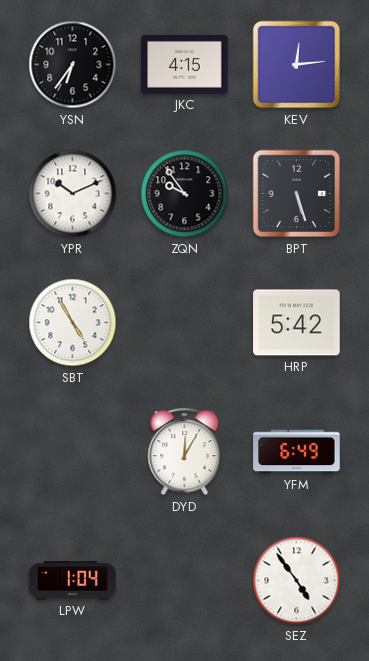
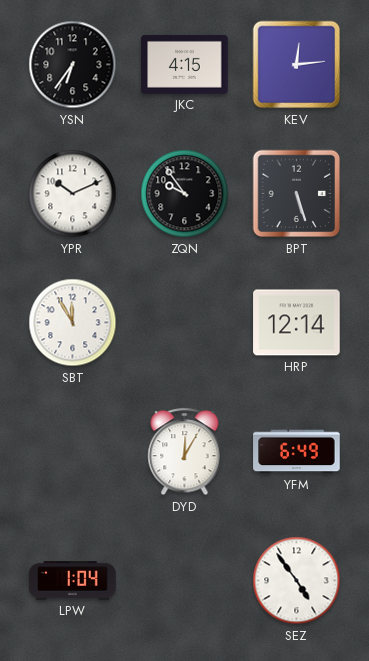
SBT: 4:55 -> 11:55
HRP: 5:42 -> 12:14
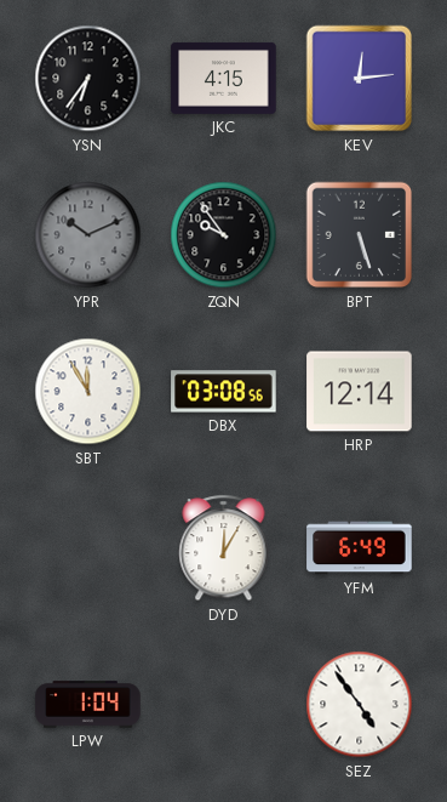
YPR dial: white -> grey
DBX: none -> 03:08
